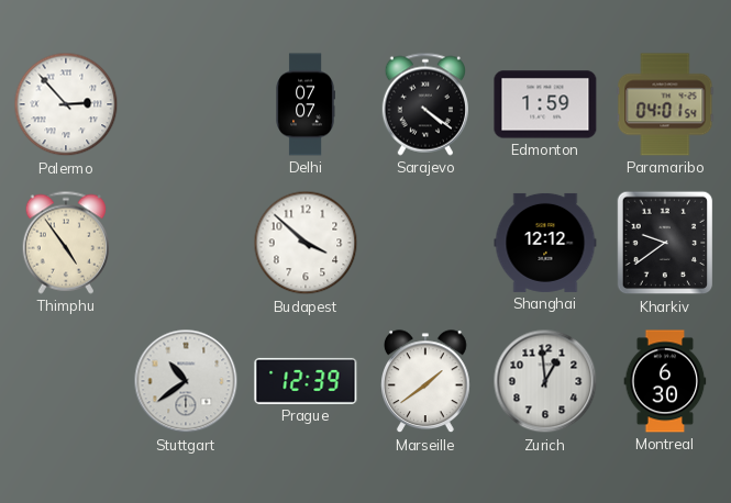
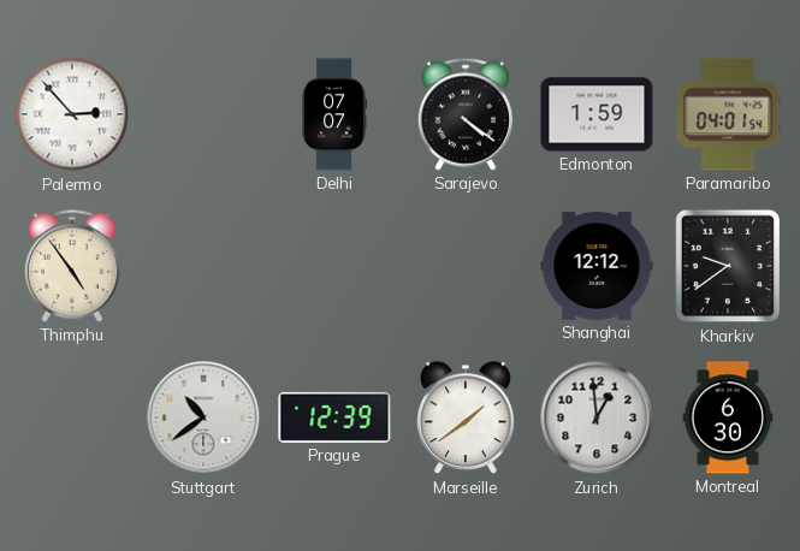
Budapest: 3:52 -> none
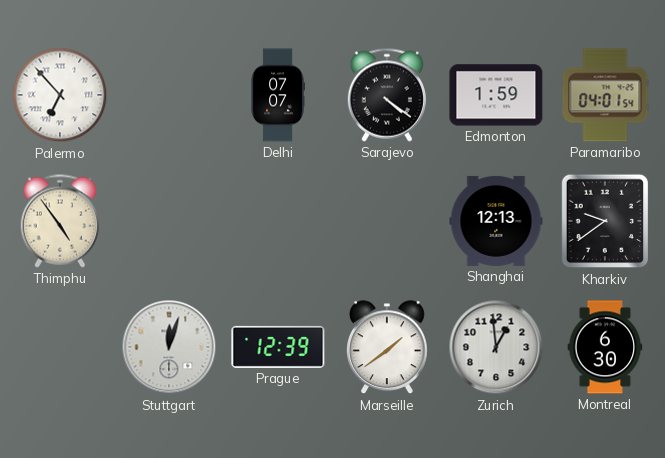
Palermo: 2:53 -> 6:53
Shanghai: 12:12 -> 12:13
Stuttgart: 10:39 -> 12:03
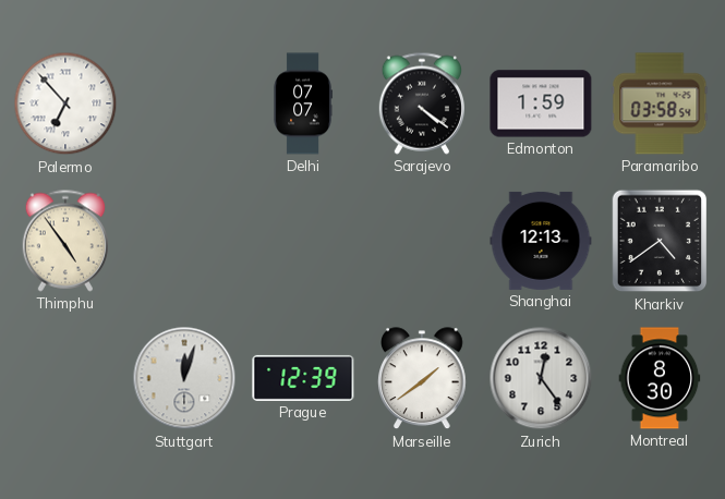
Paramaribo: 04:01 -> 03:58
Kharkiv: 9:39 -> 4:39
Zurich: 12:59 -> 12:24
Montreal: 6:30 -> 8:30
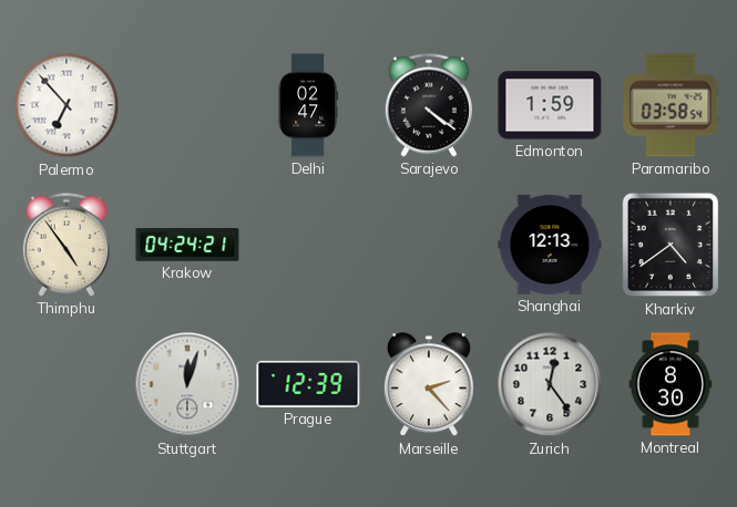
Delhi: 07:07 -> 02:47
Krakow: none -> 04:24
Marseille: 1:39 -> 2:23
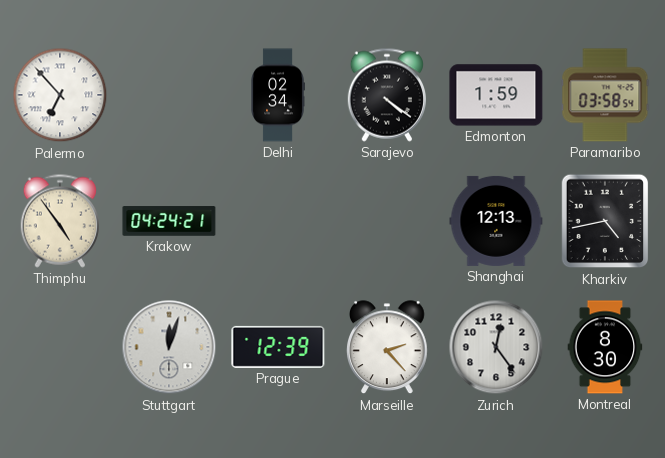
Delhi: 02:47 -> 02:34
Kharkiv: 4:39 -> 4:43
